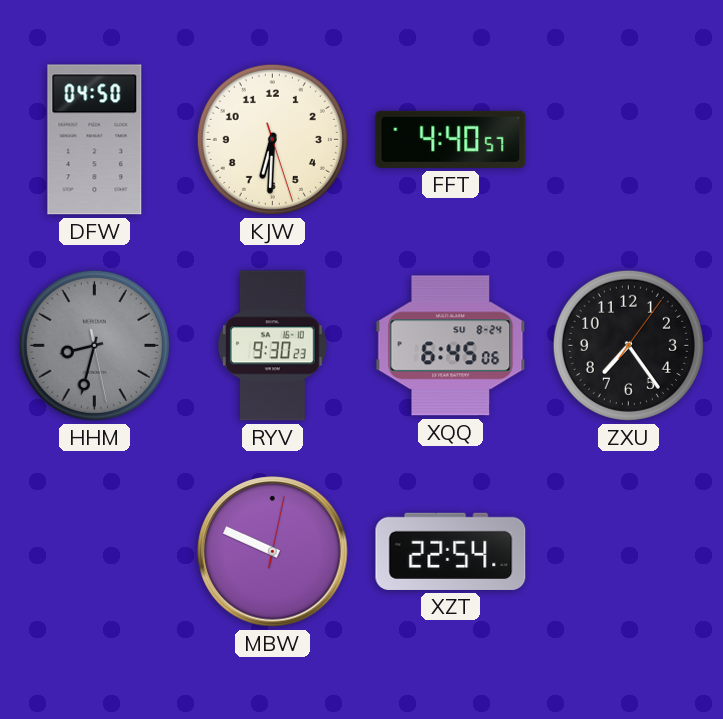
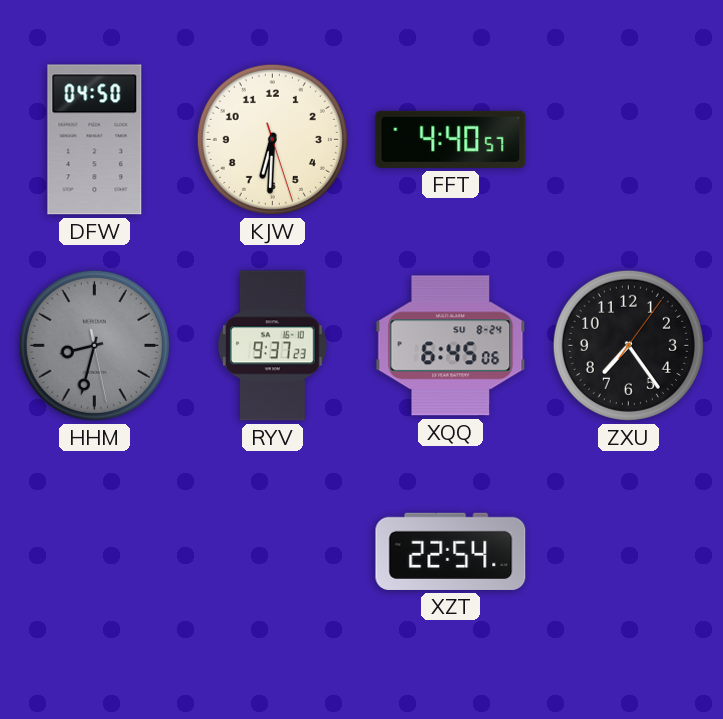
RYV: 9:30 -> 9:37
MBW: 9:49 -> none
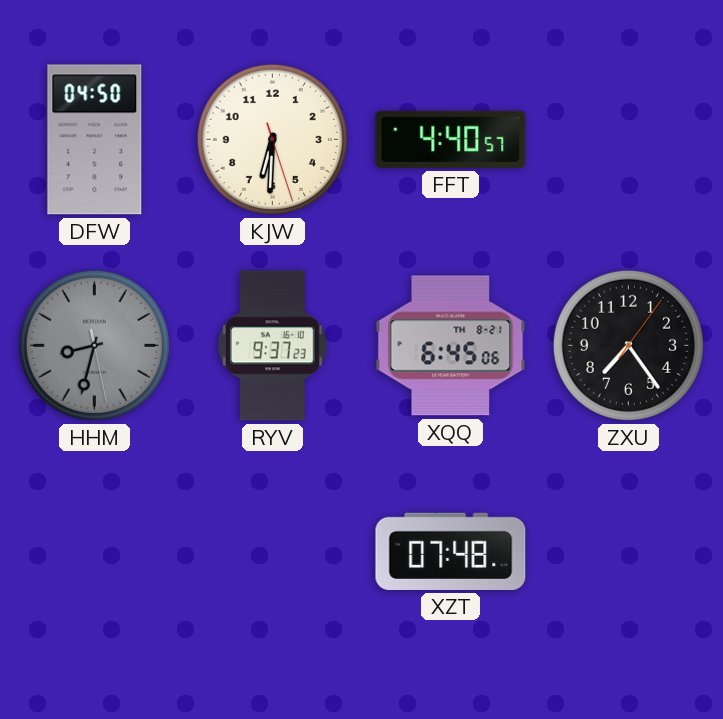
XQQ date: SU 8-24 -> TH 8-21
XZT: 22:54 -> 07:48
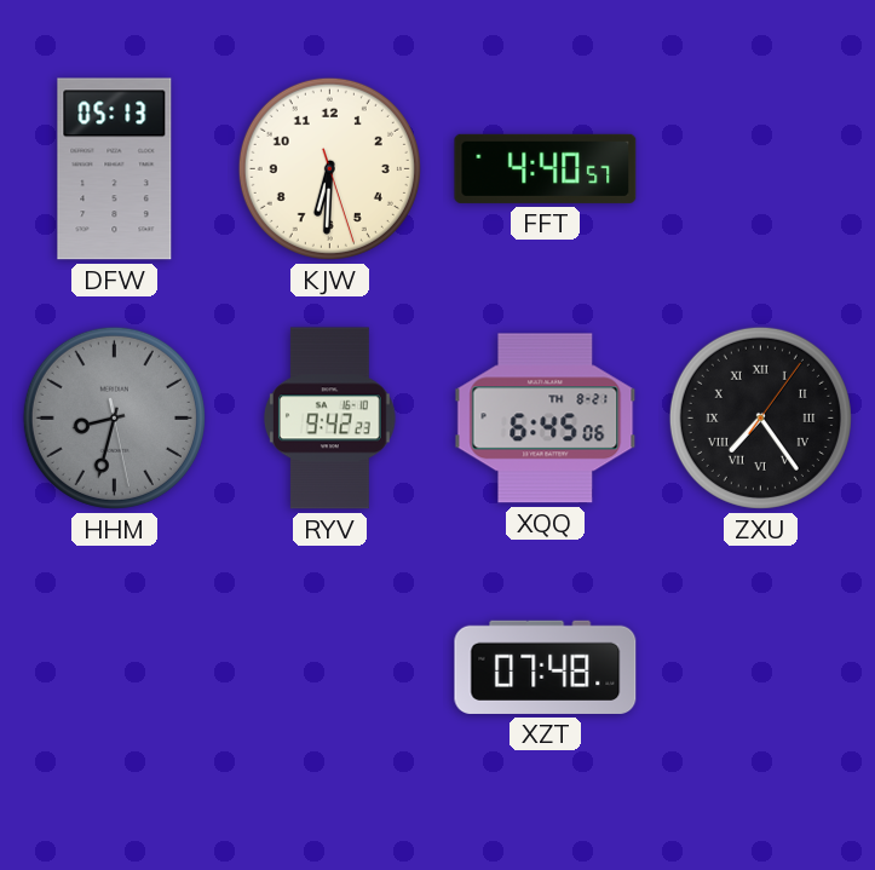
DFW: 04:50 -> 05:13
RYV: 9:37 -> 9:42
ZXU numerals: Arabic -> Roman
